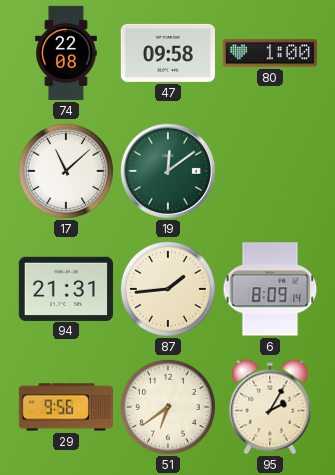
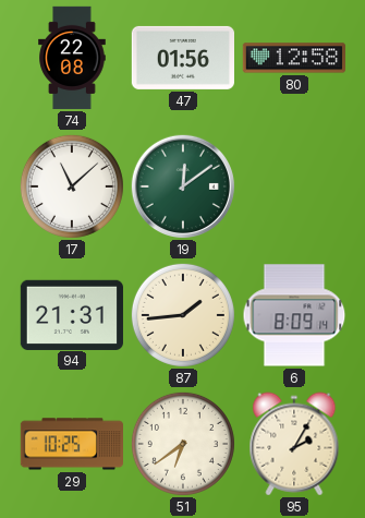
47: 09:58 -> 01:56
80: 1:00 -> 12:58
29: 9:56 -> 10:25
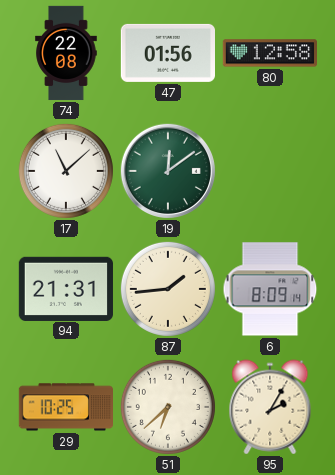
51: 6:39 -> 6:38
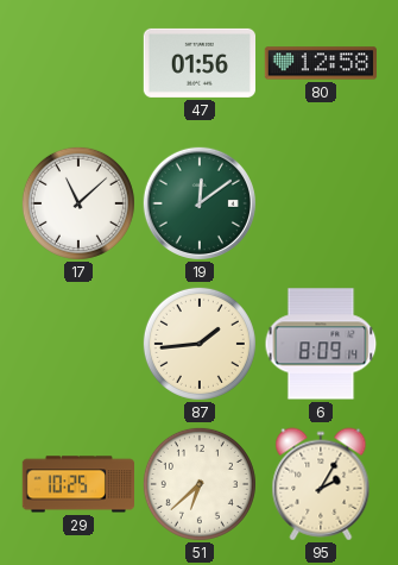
74: 22:08 -> none
94: 21:31 -> none
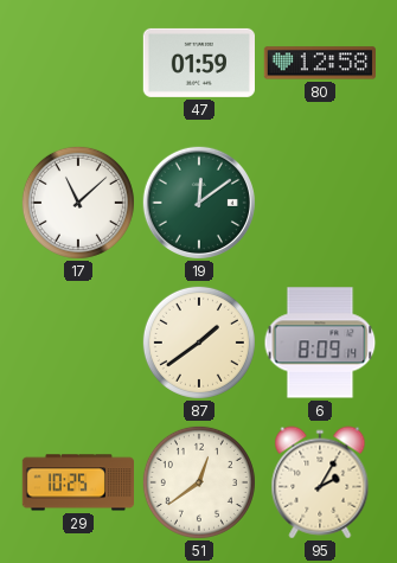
47: 01:56 -> 01:59
87: 1:44 -> 1:39
51: 6:38 -> 12:39
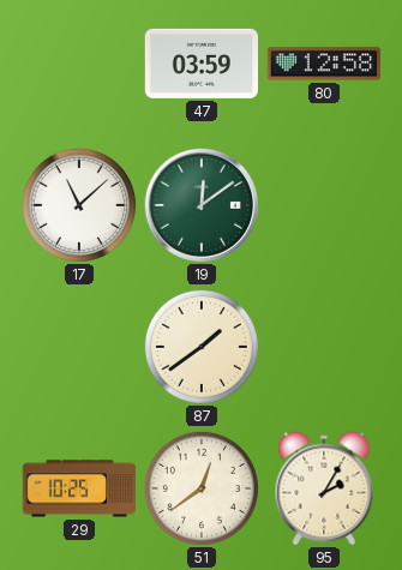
47: 01:59 -> 03:59
6: 8:09 -> none
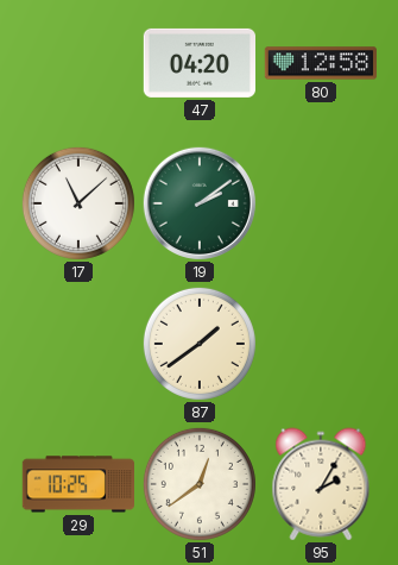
47: 03:59 -> 04:20
19: 12:09 -> 2:09
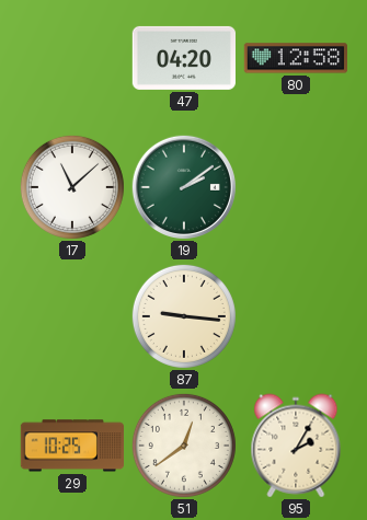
87: 1:39 -> 9:16
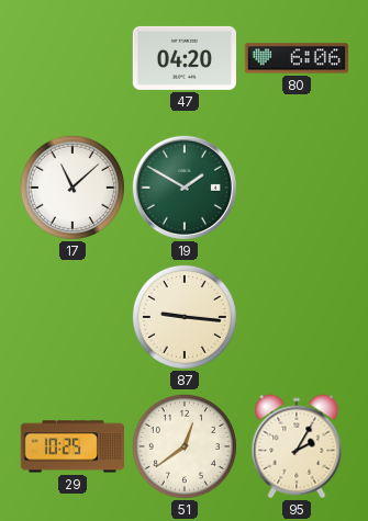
80: 12:58 -> 6:06
19: 2:09 -> 1:50
